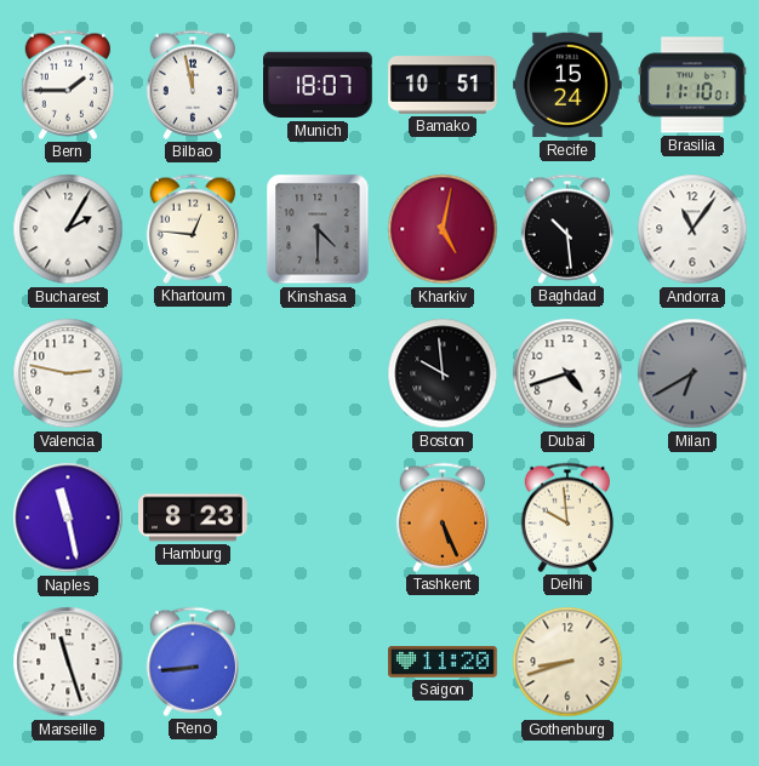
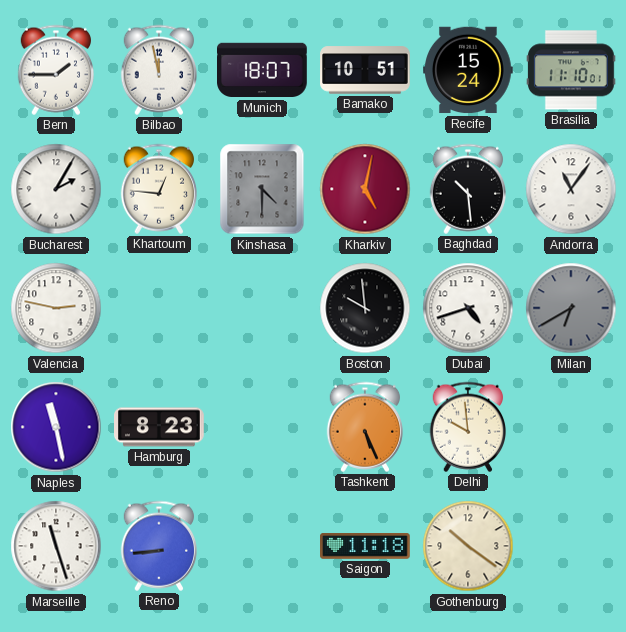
Saigon: 11:20 -> 11:18
Gothenburg: 8:42 -> 10:21
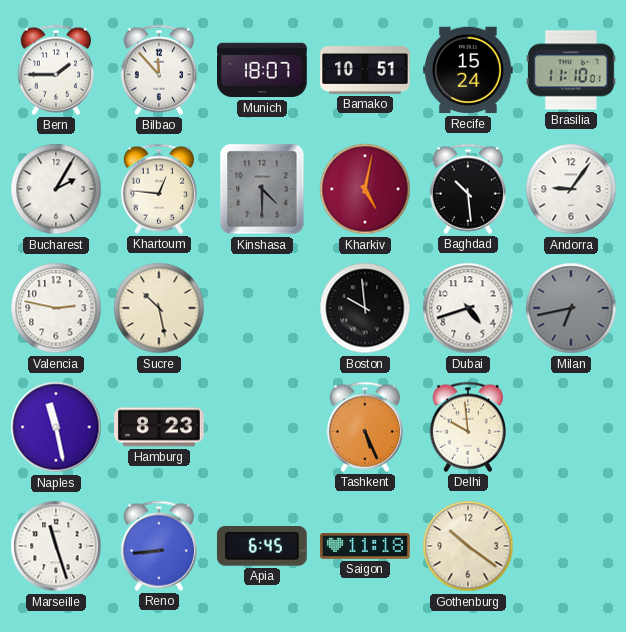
Bilbao: 11:58 -> 11:53
Andorra: 11:06 -> 9:06
Sucre: none -> 10:28
Milan: 6:40 -> 6:43
Apia: none -> 6:45
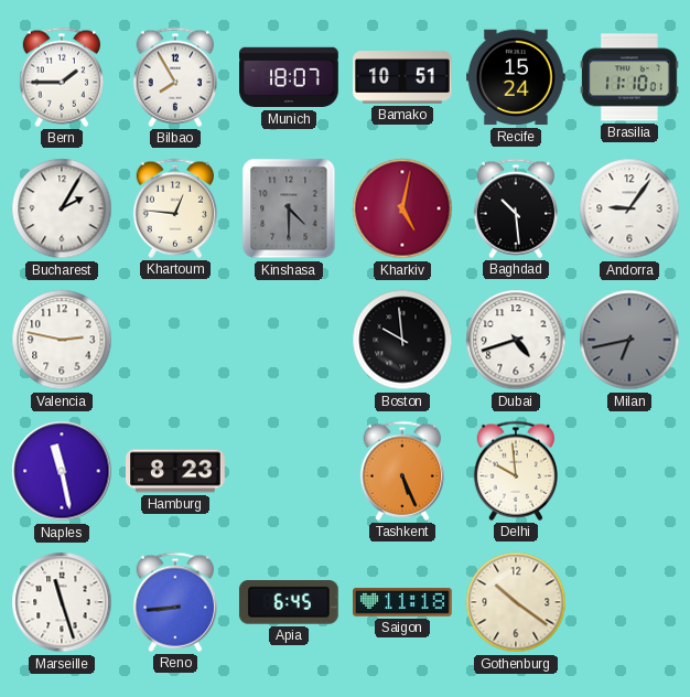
Bilbao: 11:53 -> 7:55
Sucre: 10:28 -> none
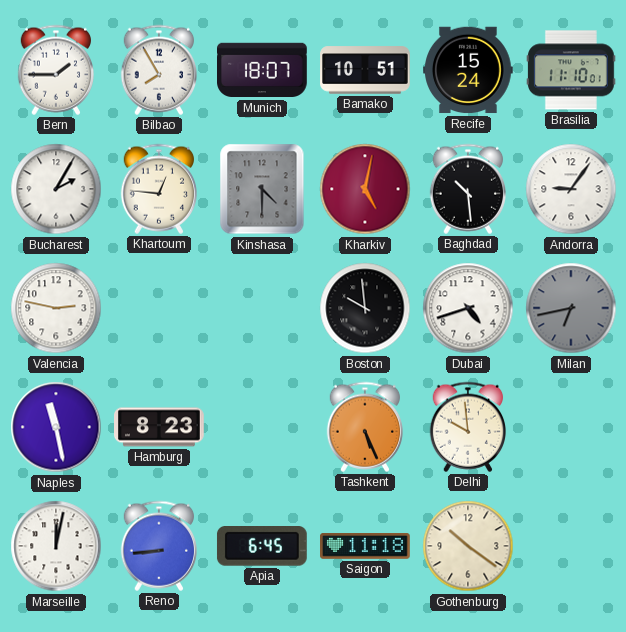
Marseille: 11:27 -> 12:02
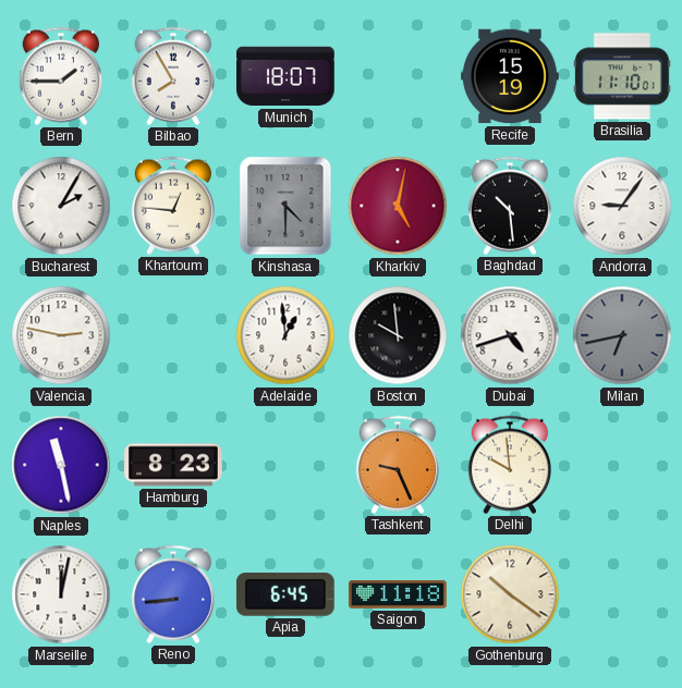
Bamako: 10:51 -> none
Recife: 15:24 -> 15:19
Adelaide: none -> 12:59
Tashkent: 5:26 -> 9:26
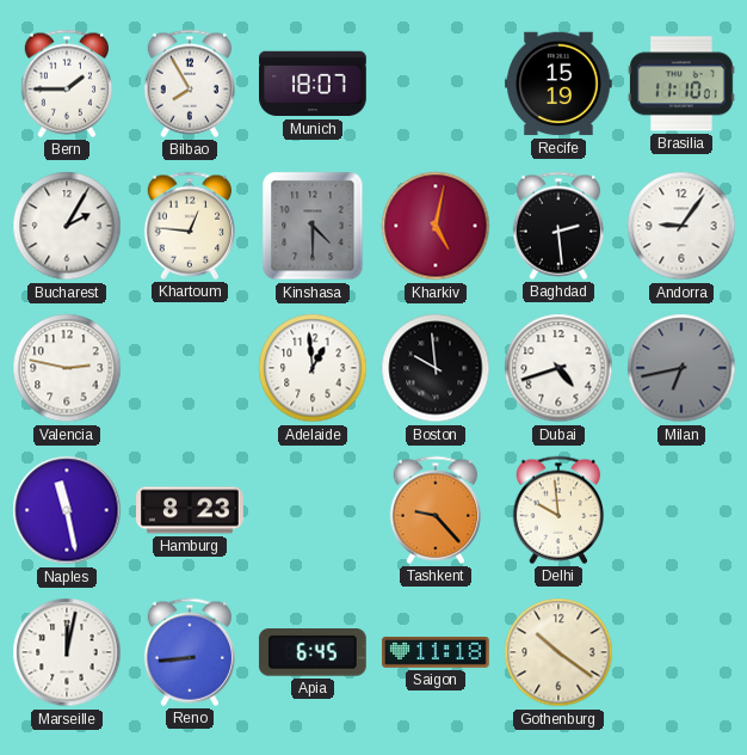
Baghdad: 10:29 -> 2:29
Tashkent: 9:26 -> 9:23
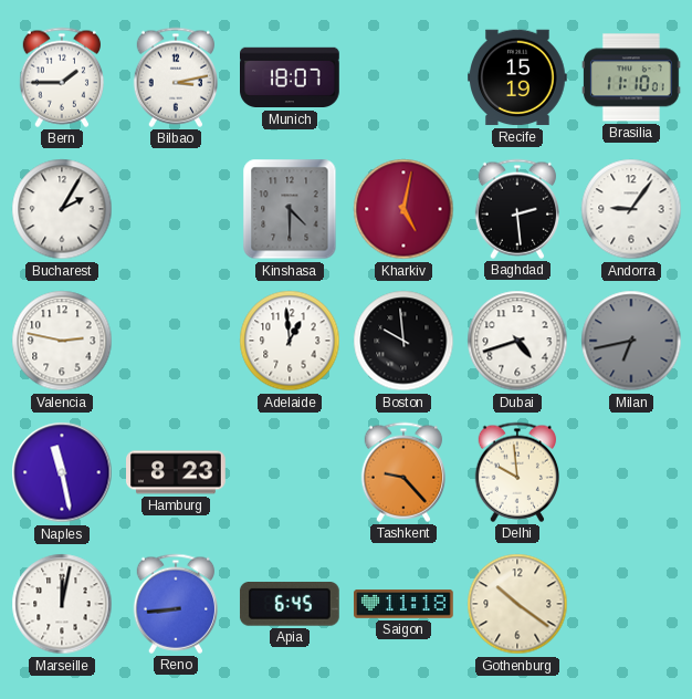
Bilbao: 7:55 -> 3:13
Khartoum: 12:46 -> none
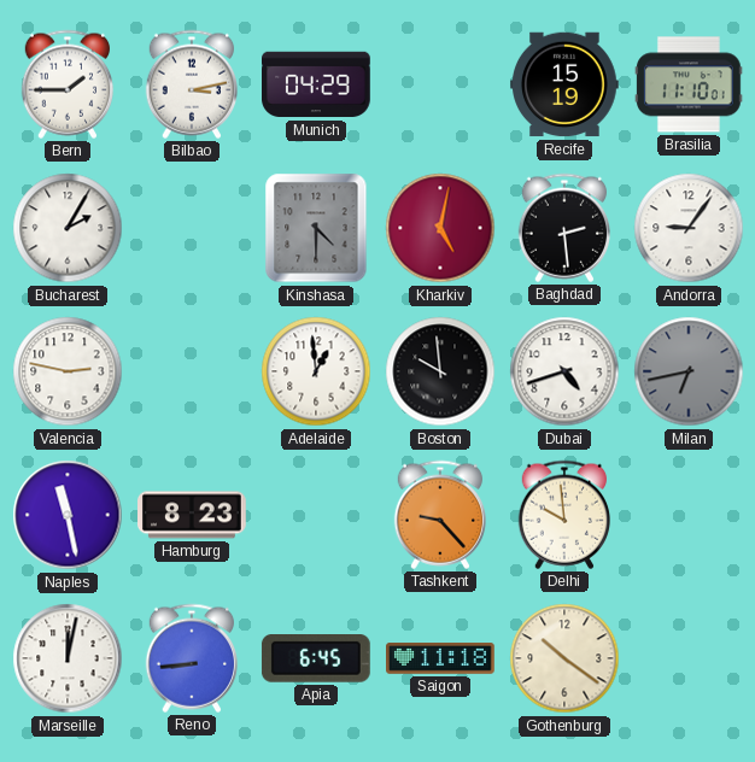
Munich: 18:07 -> 04:29
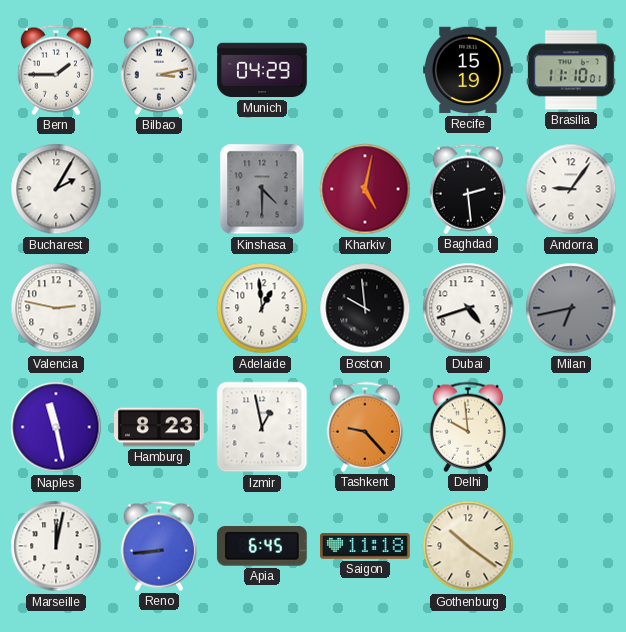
Izmir: none -> 12:58
